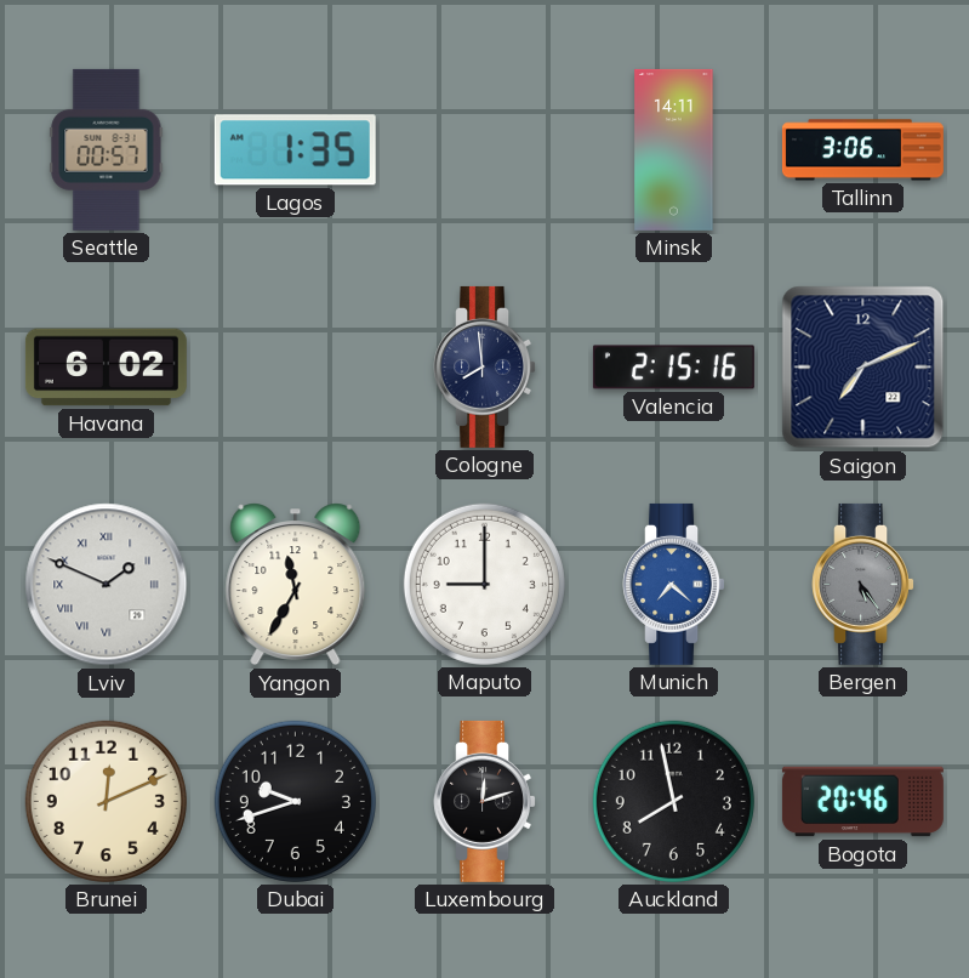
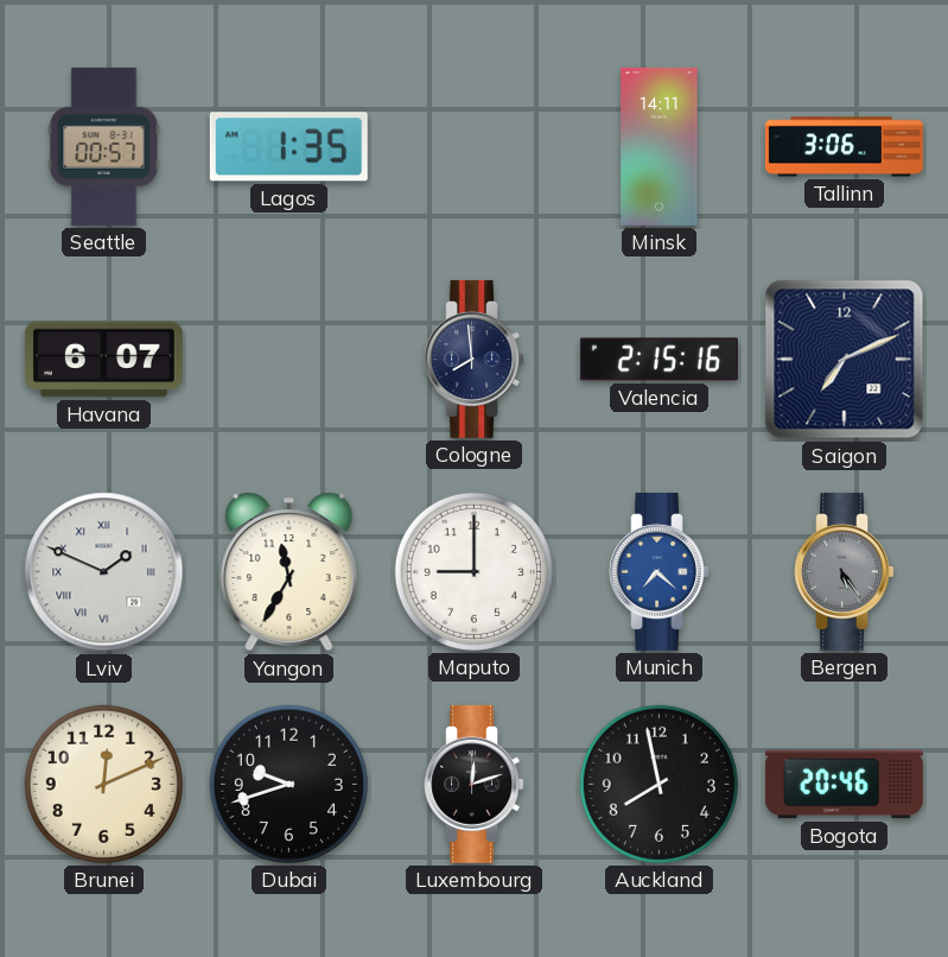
Havana: 6:02 -> 6:07
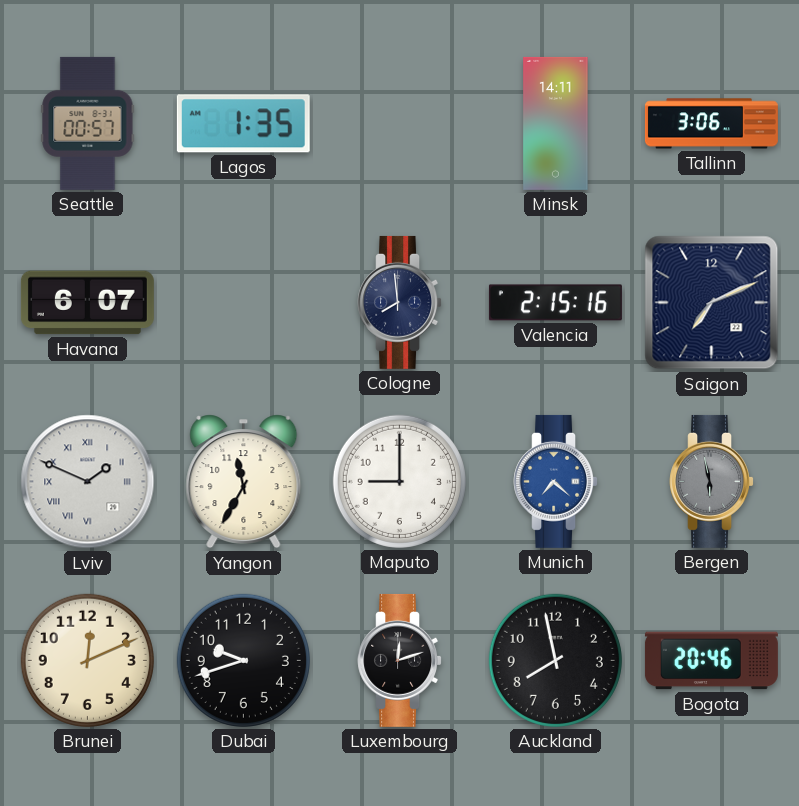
Bergen: 5:24 -> 5:58
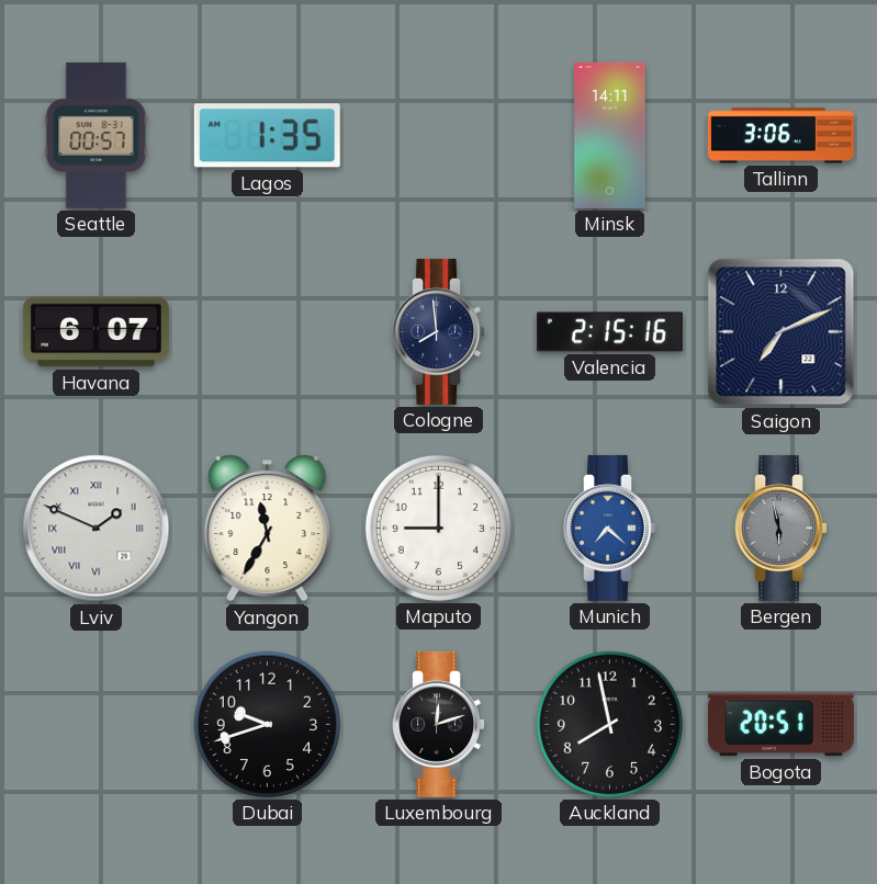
Brunei: 12:11 -> none
Bogota: 20:46 -> 20:51
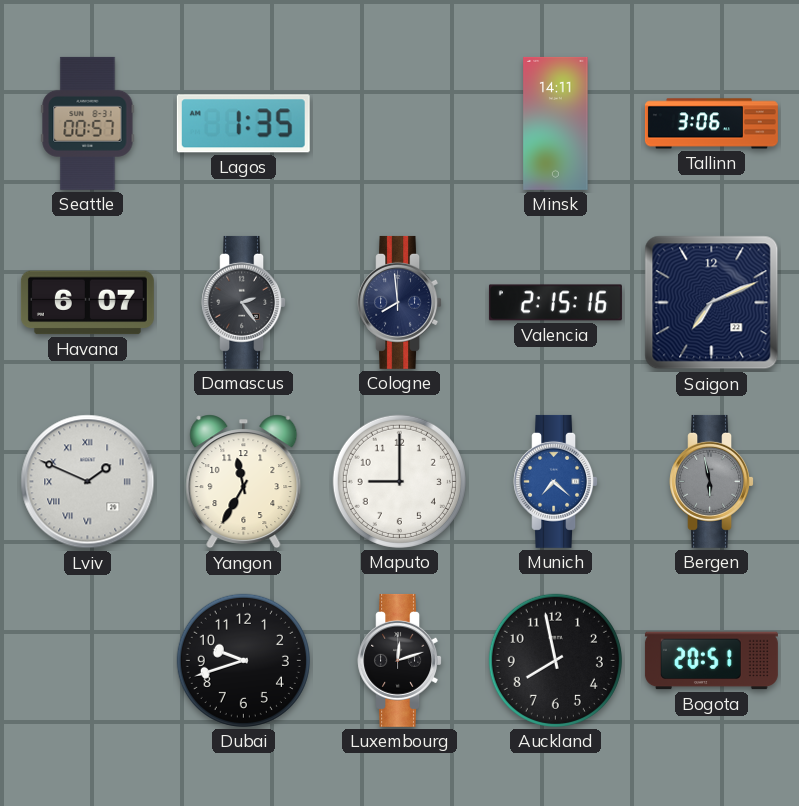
Damascus: none -> 2:24
